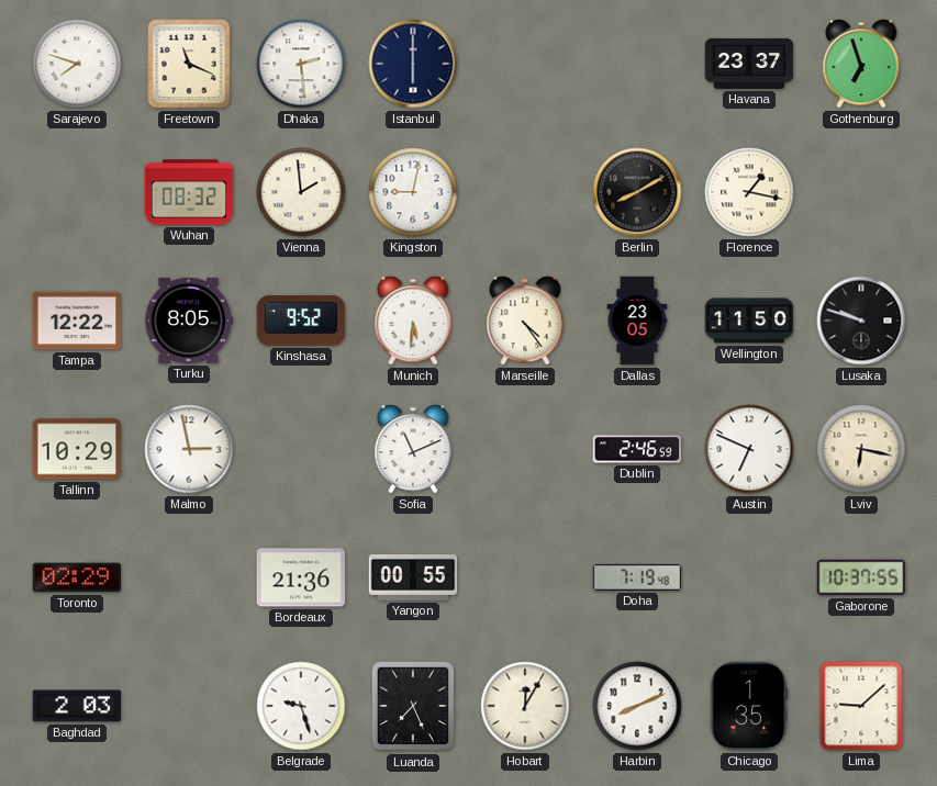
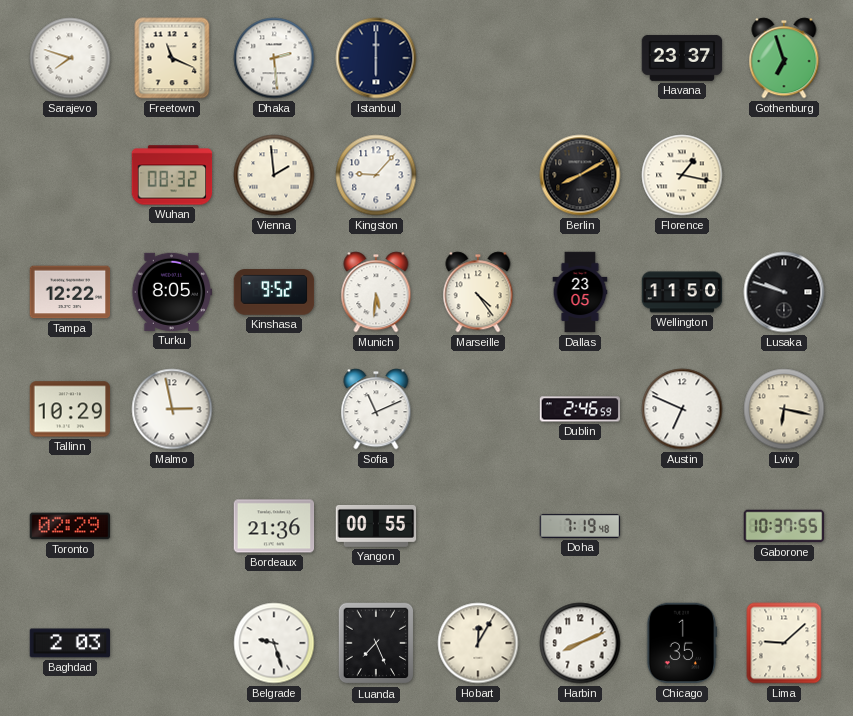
Kingston: 9:02 -> 9:07
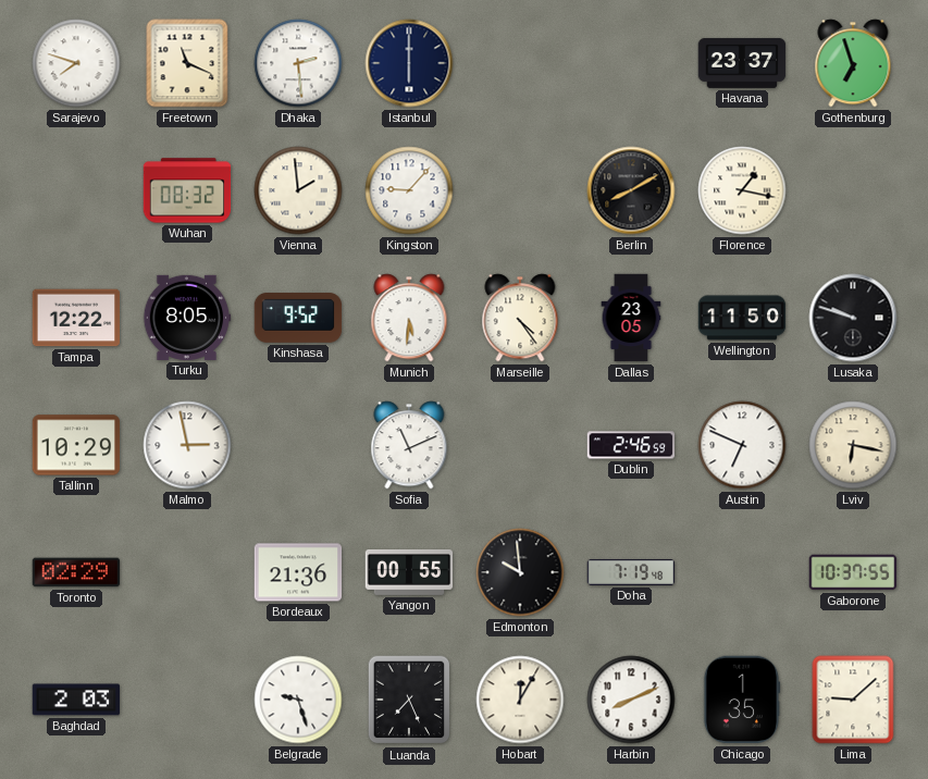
Edmonton: none -> 9:59
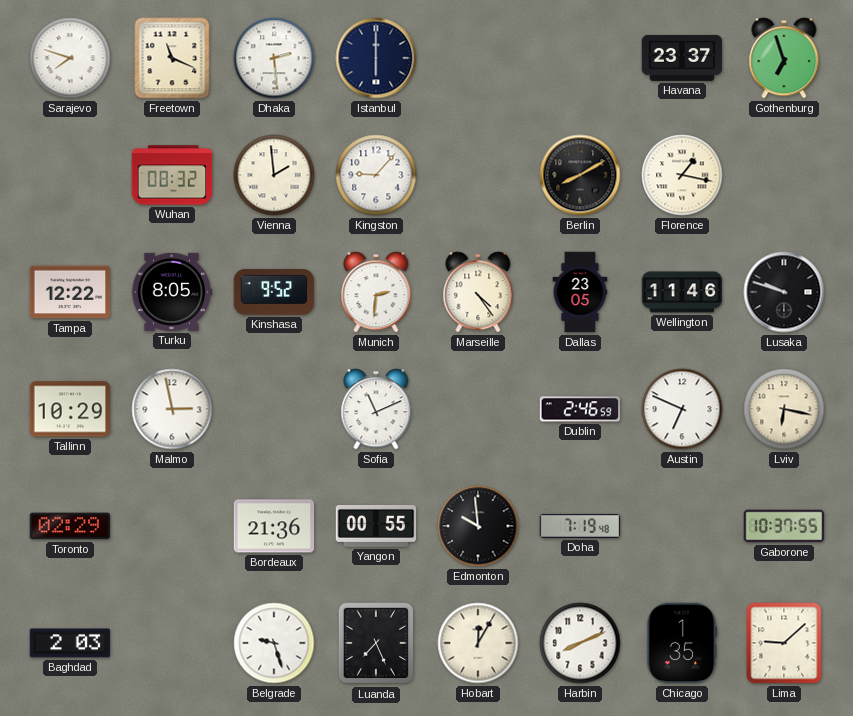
Munich: 5:31 -> 2:31
Wellington: 11:50 -> 11:46
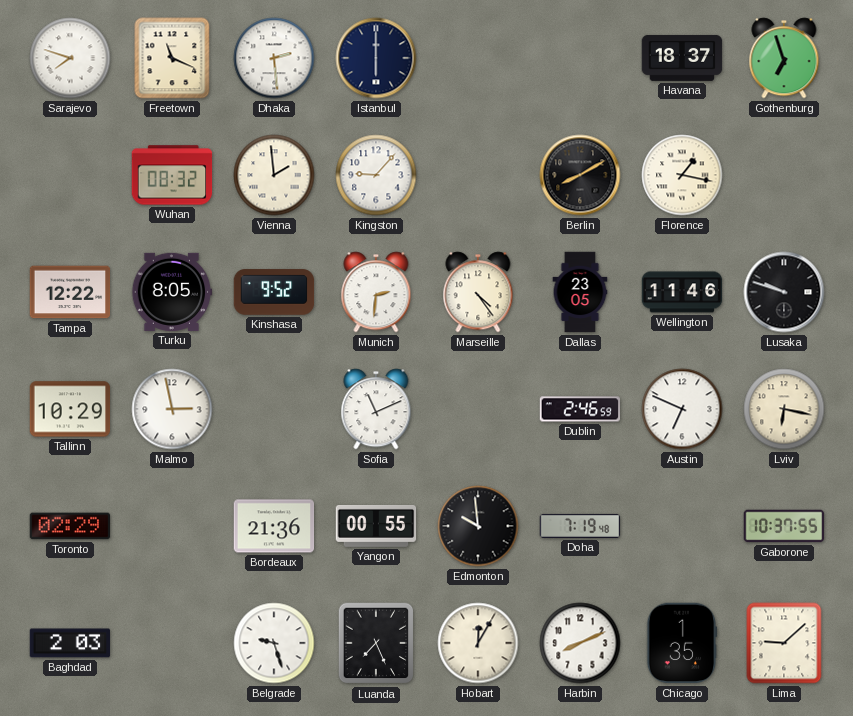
Havana: 23:37 -> 18:37
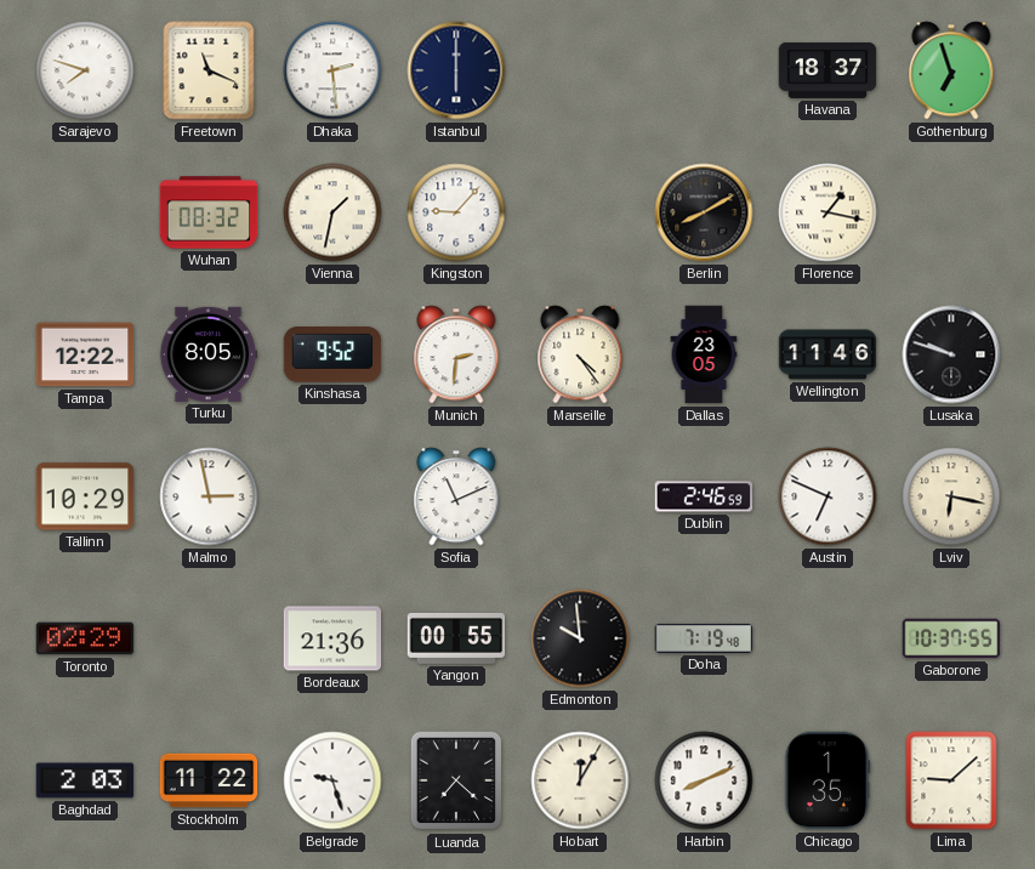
Vienna: 1:59 -> 1:32
Stockholm: none -> 11:22
Luanda: 7:26 -> 7:22
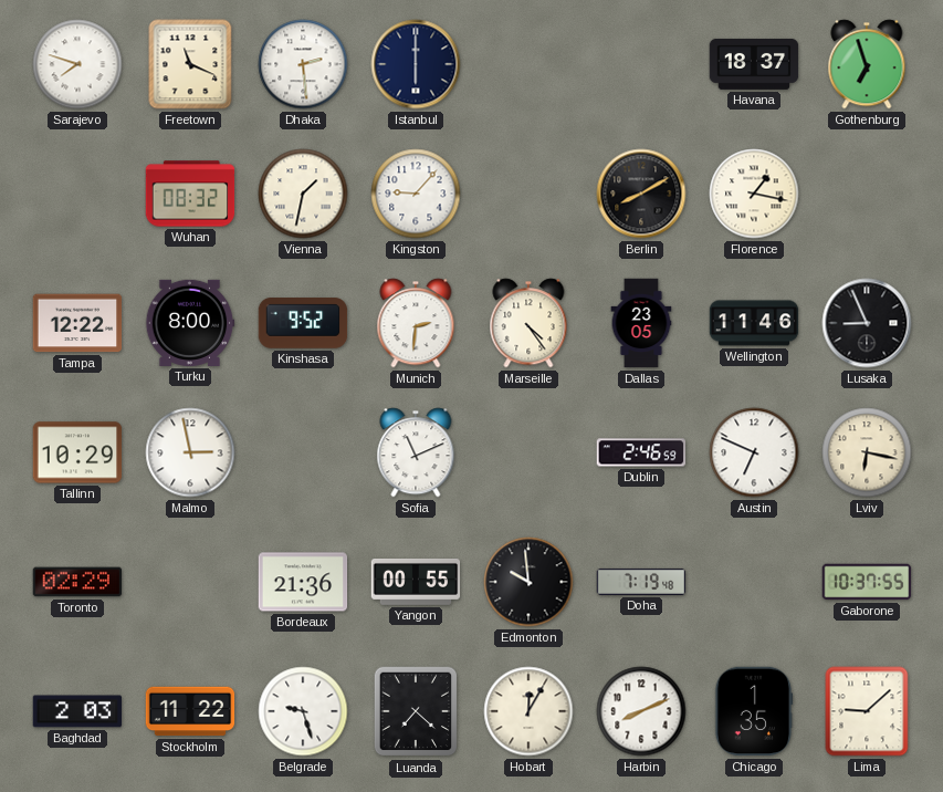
Turku: 8:05 -> 8:00
Lusaka: 9:48 -> 8:56
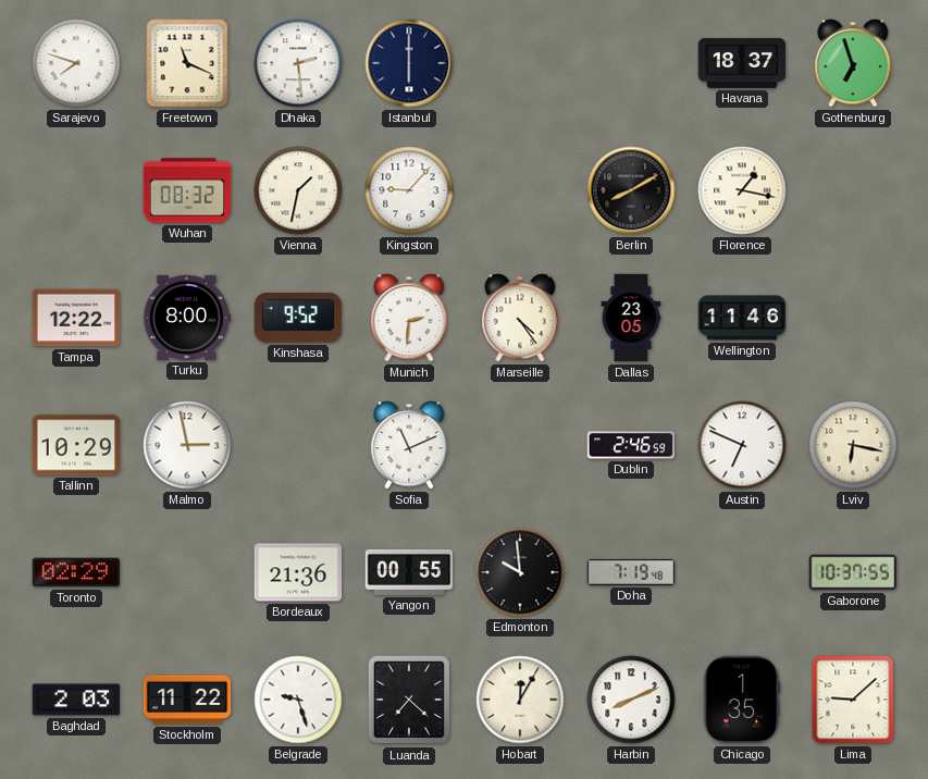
Lusaka: 8:56 -> none
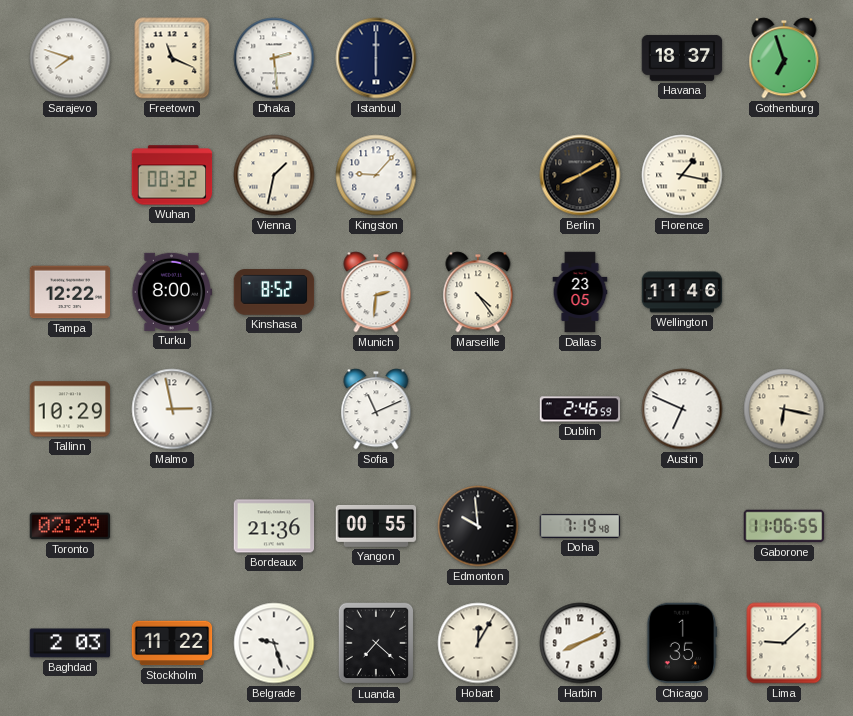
Kinshasa: 9:52 -> 8:52
Gaborone: 10:37 -> 11:06
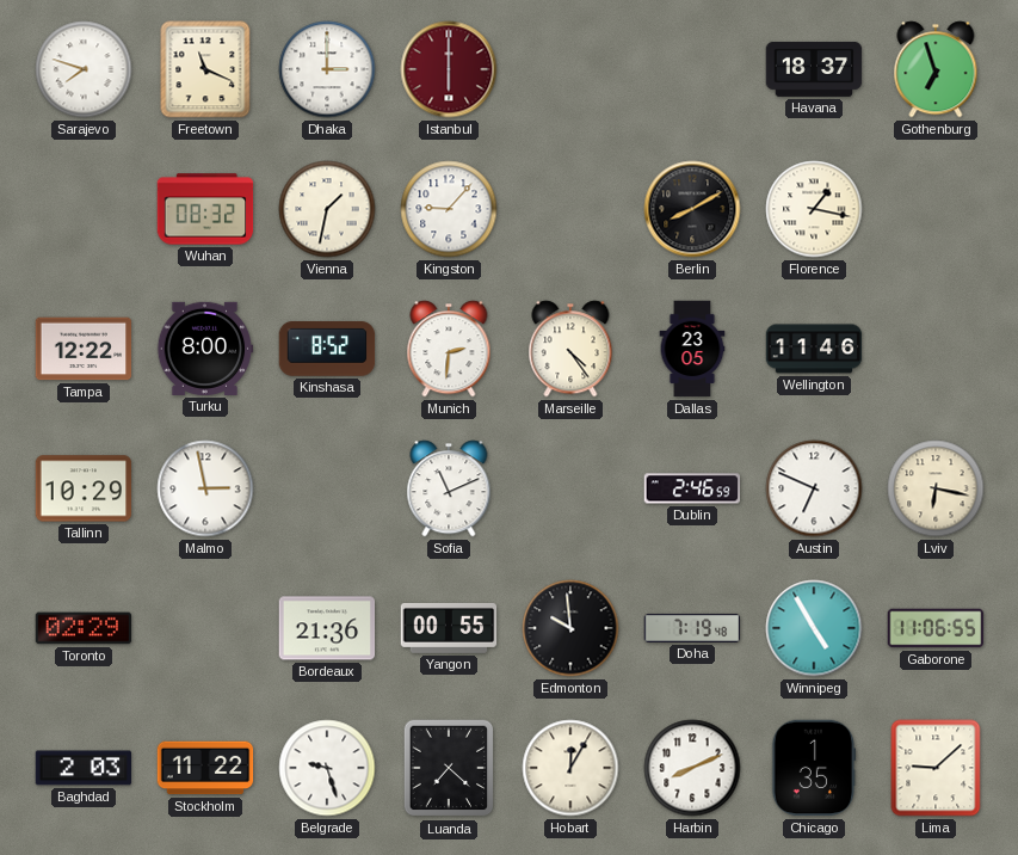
Dhaka: 2:29 -> 3:00
Istanbul dial: navy -> burgundy
Winnipeg: none -> 4:55
